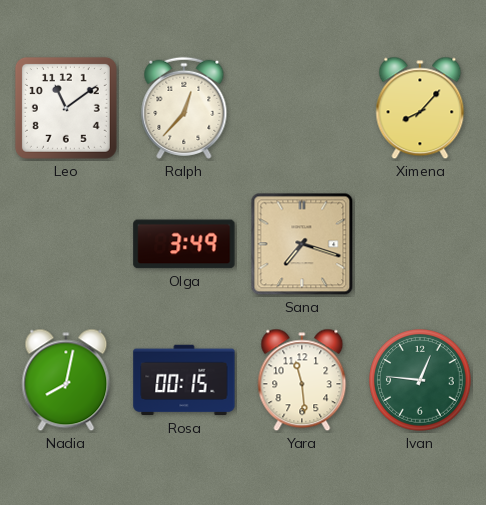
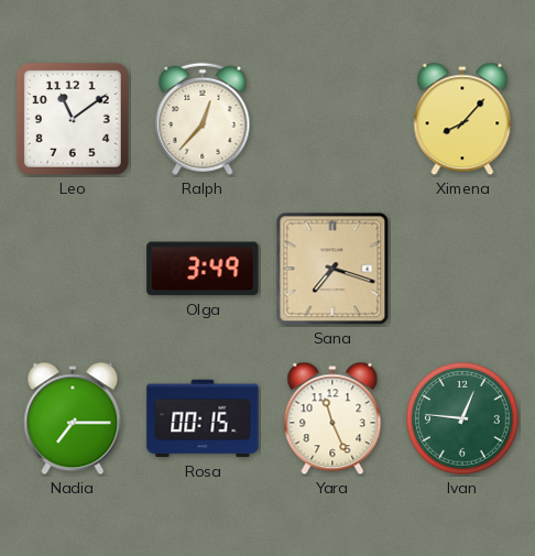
Nadia: 8:02 -> 7:15
Yara: 11:29 -> 11:26
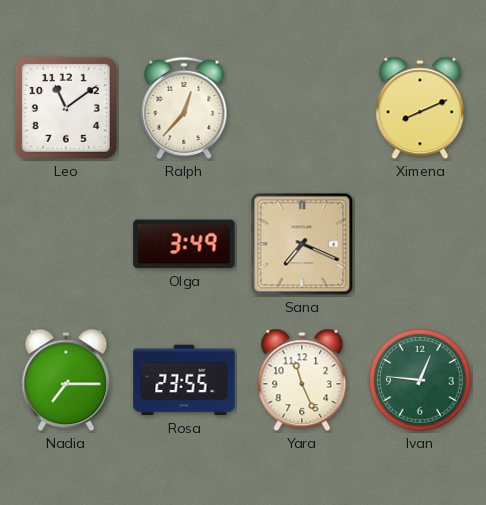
Ximena: 8:07 -> 8:11
Sana: 7:18 -> 7:19
Rosa: 00:15 -> 23:55
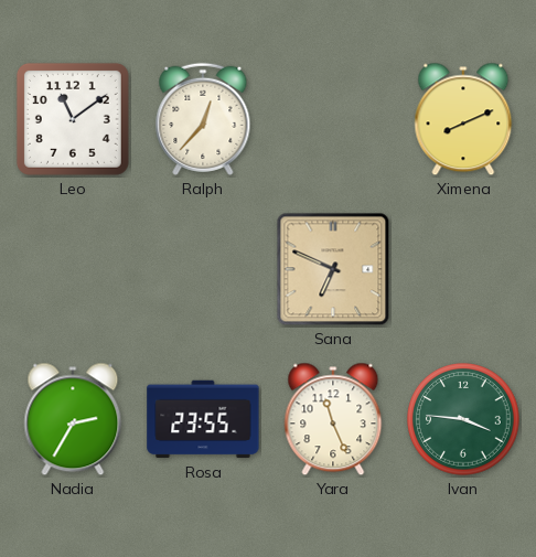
Olga: 3:49 -> none
Sana: 7:19 -> 6:49
Nadia: 7:15 -> 2:35
Ivan: 12:46 -> 3:46
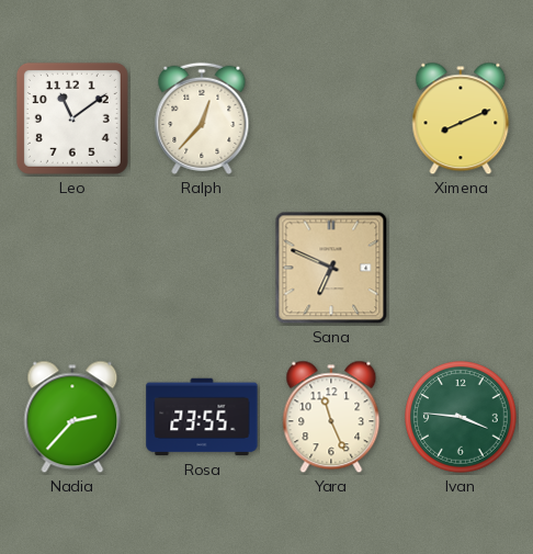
Nadia: 2:35 -> 2:37
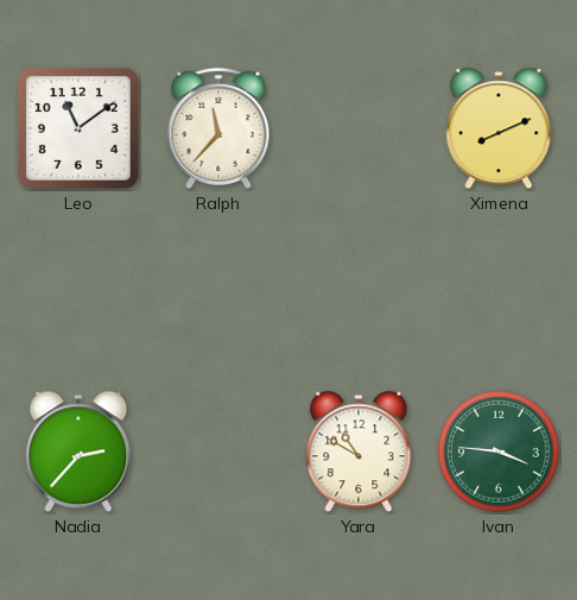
Ralph: 12:37 -> 11:37
Sana: 6:49 -> none
Rosa: 23:55 -> none
Yara: 11:26 -> 10:50
